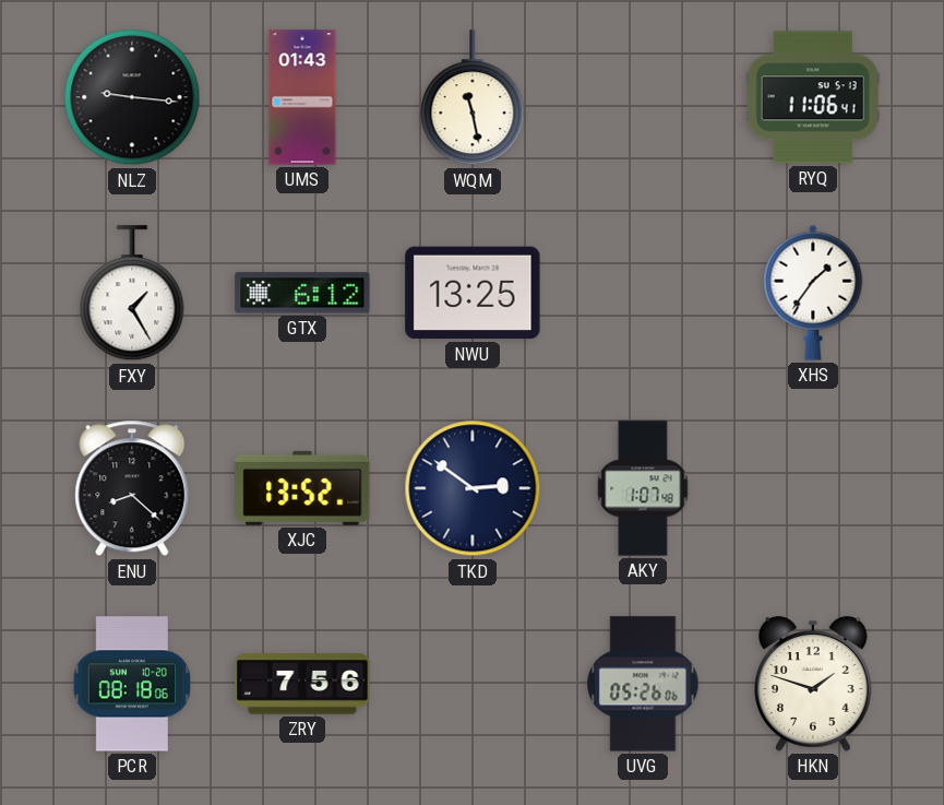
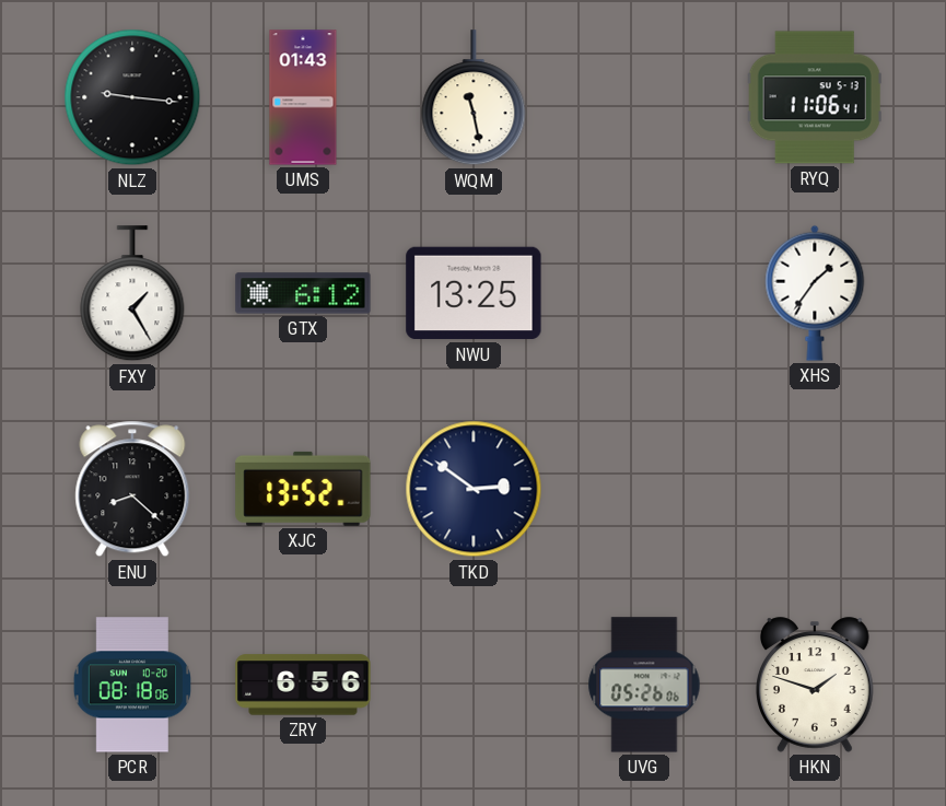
AKY: 1:07 -> none
ZRY: 7:56 -> 6:56
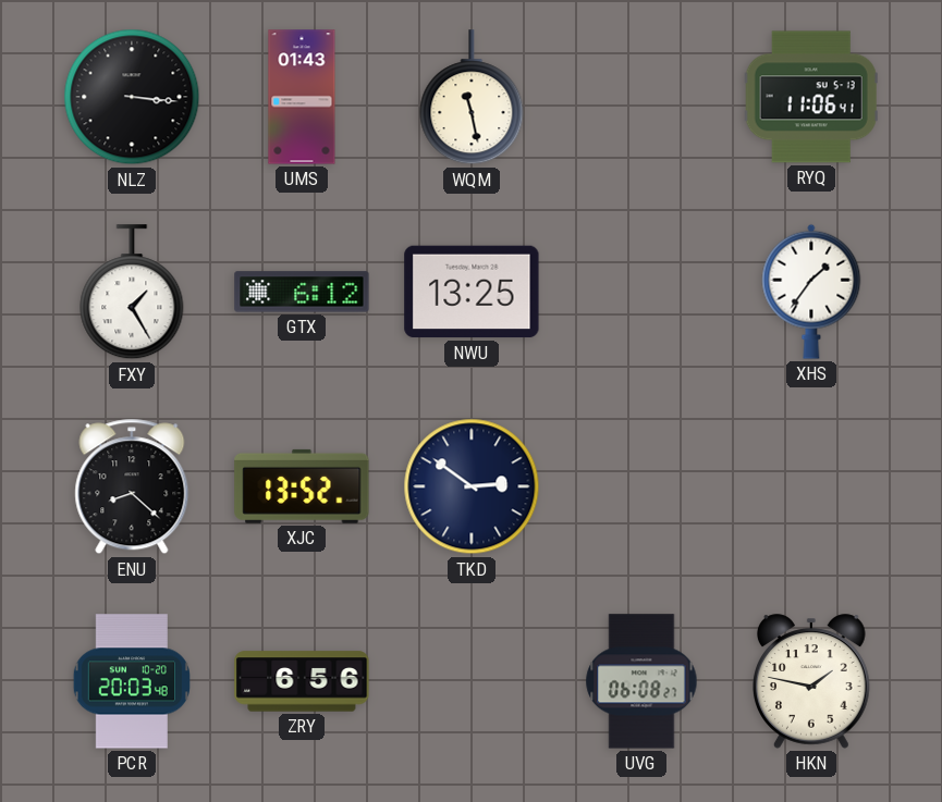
NLZ: 9:16 -> 3:16
PCR: 08:18 -> 20:03
UVG: 05:26 -> 06:08
HKN: 1:48 -> 1:47
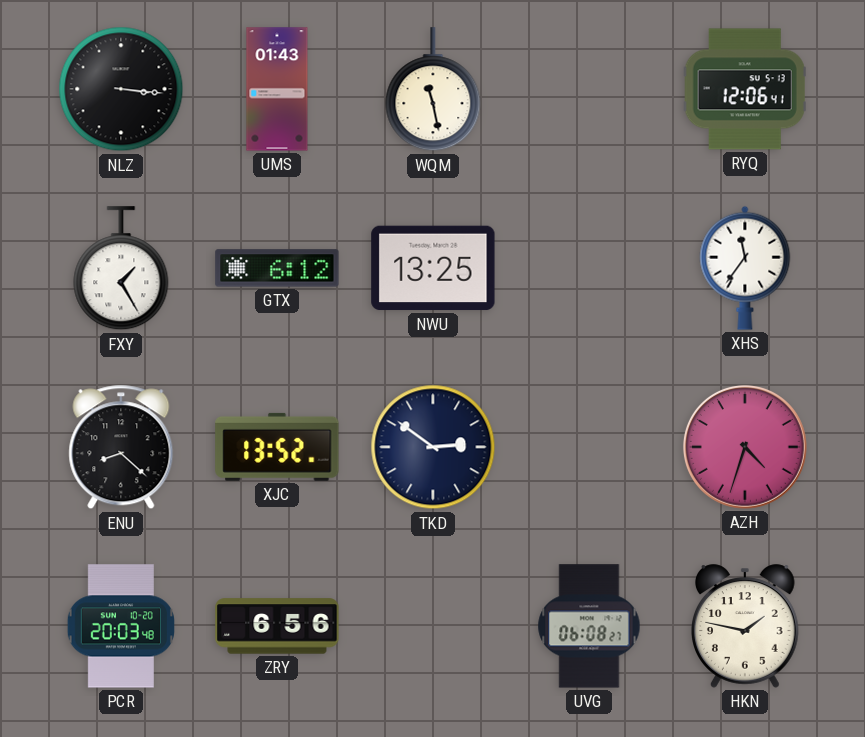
RYQ: 11:06 -> 12:06
XHS: 1:36 -> 11:36
AZH: none -> 4:33
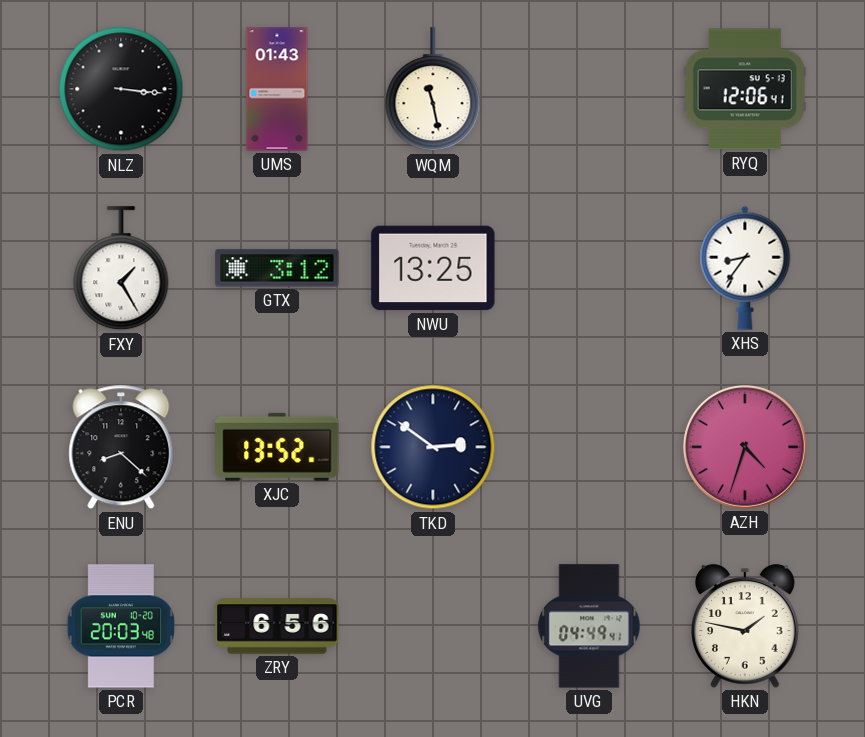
GTX: 6:12 -> 3:12
XHS: 11:36 -> 8:36
UVG: 06:08 -> 04:49
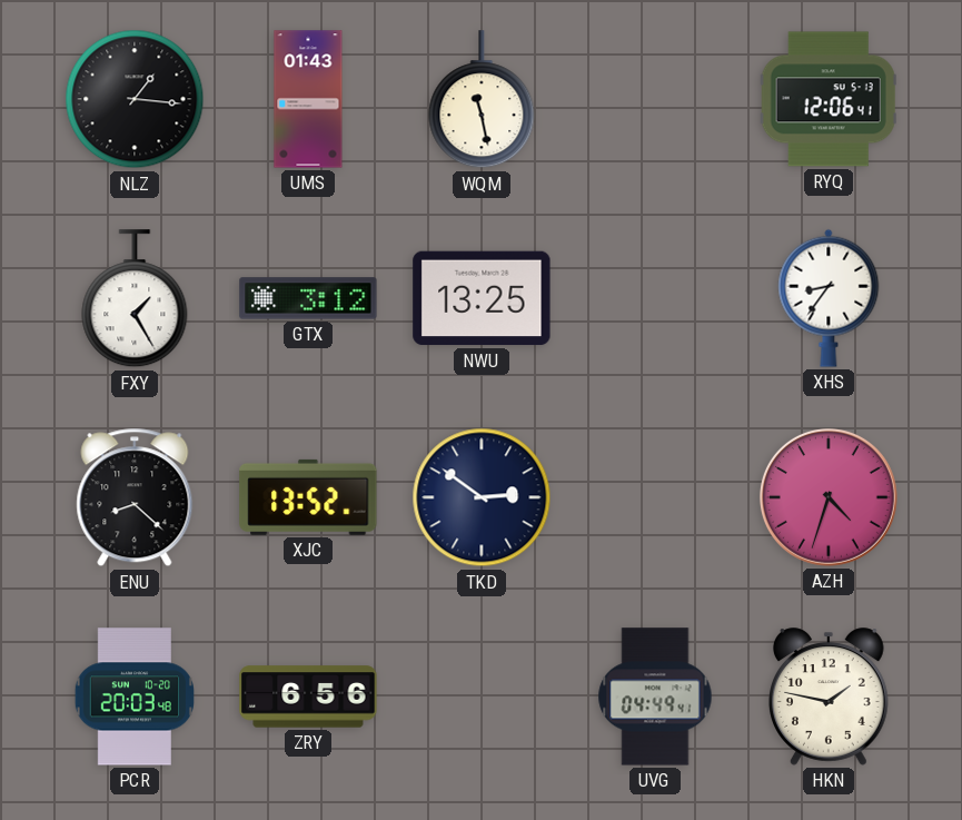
NLZ: 3:16 -> 1:16
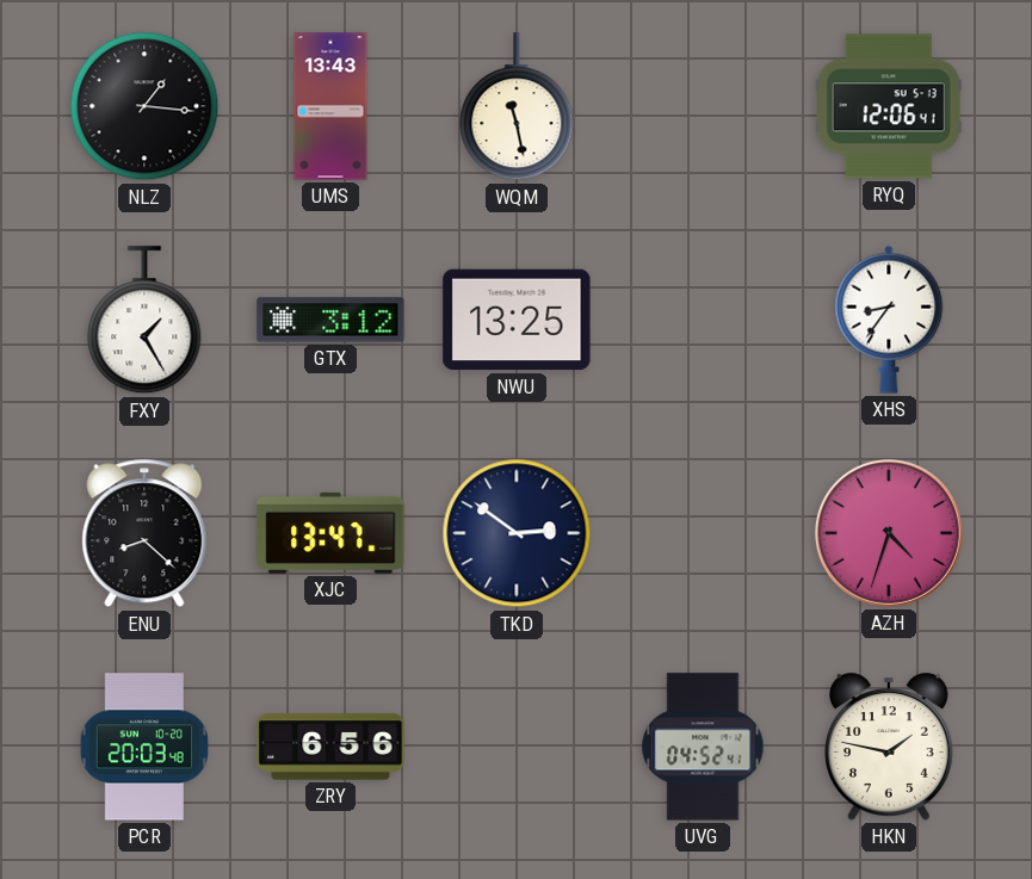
UMS: 01:43 -> 13:43
XJC: 13:52 -> 13:47
UVG: 04:49 -> 04:52
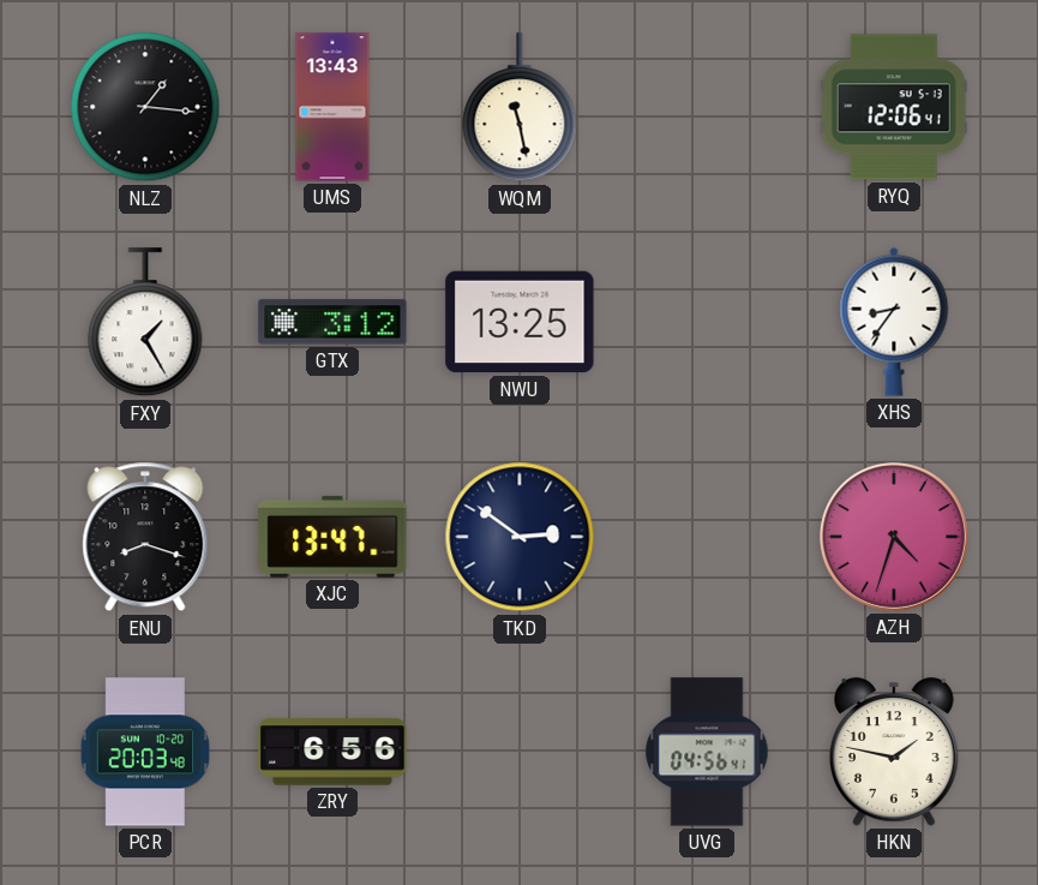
ENU: 8:22 -> 8:18
UVG: 04:52 -> 04:56
